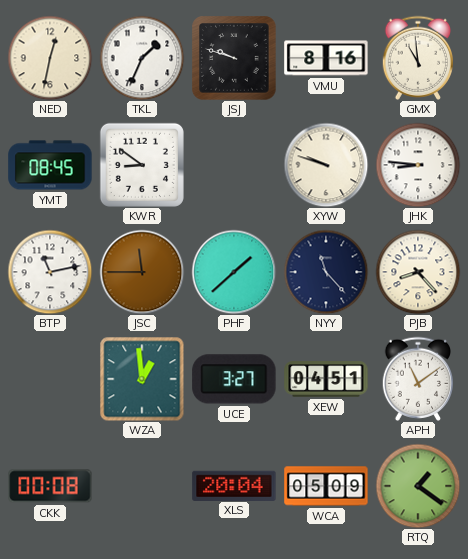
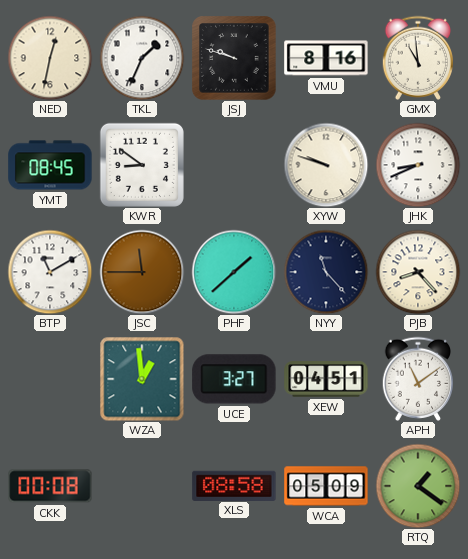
JHK: 8:46 -> 8:41
BTP: 11:13 -> 11:10
XLS: 20:04 -> 08:58
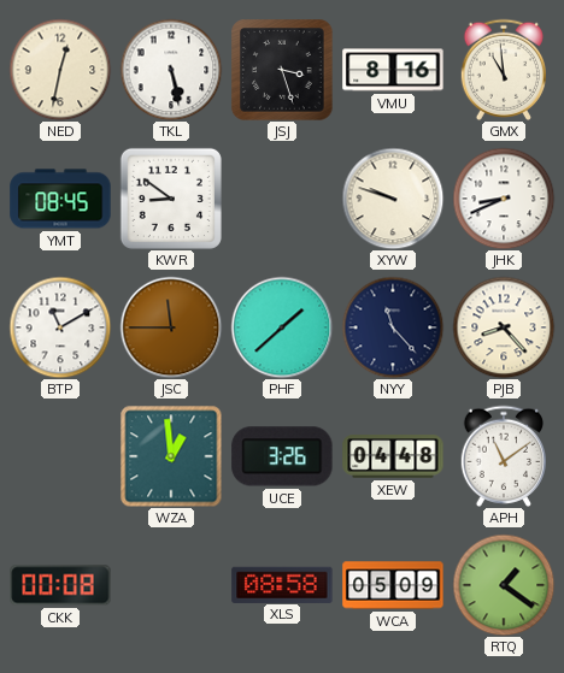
TKL: 1:34 -> 5:28
JSJ: 9:48 -> 3:27
UCE: 3:27 -> 3:26
XEW: 04:51 -> 04:48
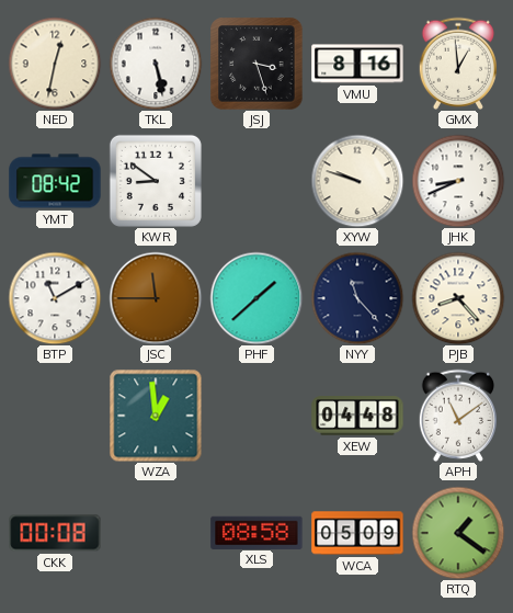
GMX: 10:59 -> 12:59
YMT: 08:45 -> 08:42
UCE: 3:26 -> none
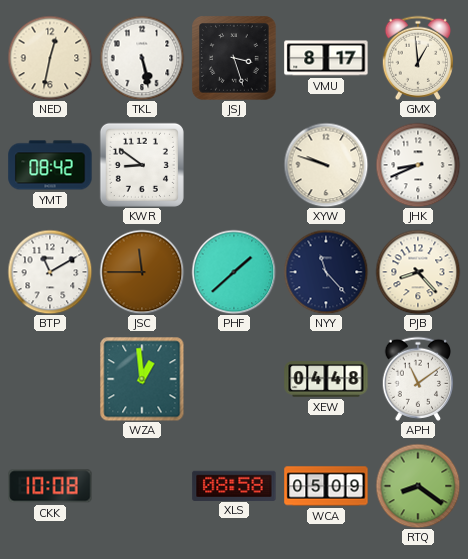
VMU: 8:16 -> 8:17
CKK: 00:08 -> 10:08
RTQ: 1:21 -> 8:21
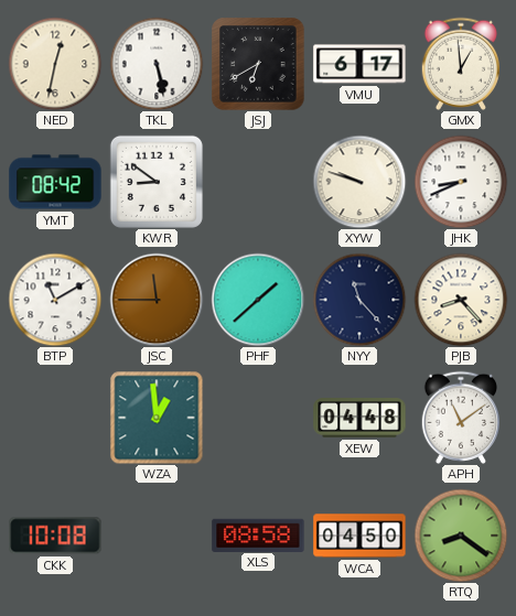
JSJ: 3:27 -> 6:40
VMU: 8:17 -> 6:17
WCA: 05:09 -> 04:50
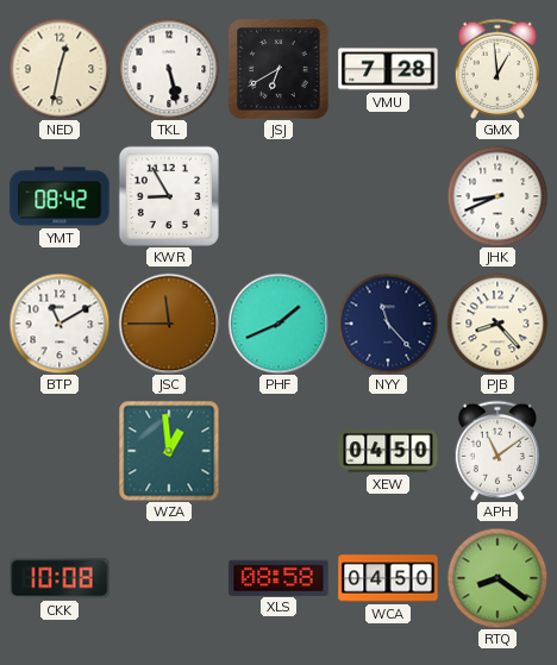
VMU: 6:17 -> 7:28
KWR: 8:51 -> 8:55
XYW: 9:48 -> none
PHF: 1:38 -> 1:41
XEW: 04:48 -> 04:50
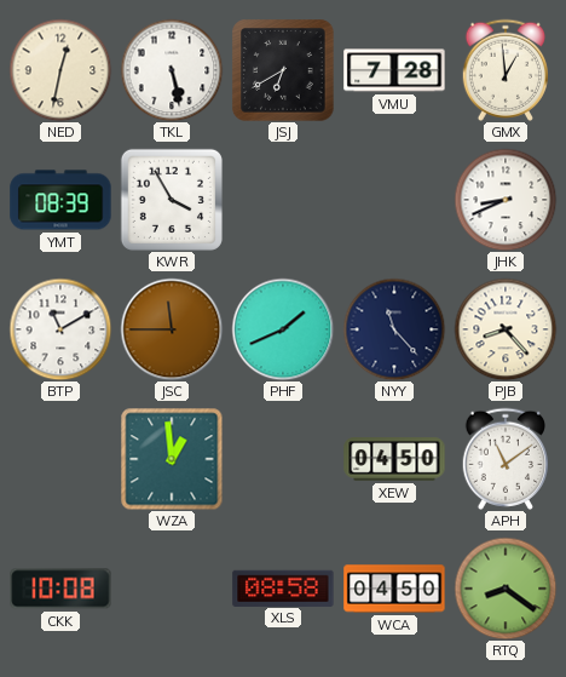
YMT: 08:42 -> 08:39
KWR: 8:55 -> 3:55
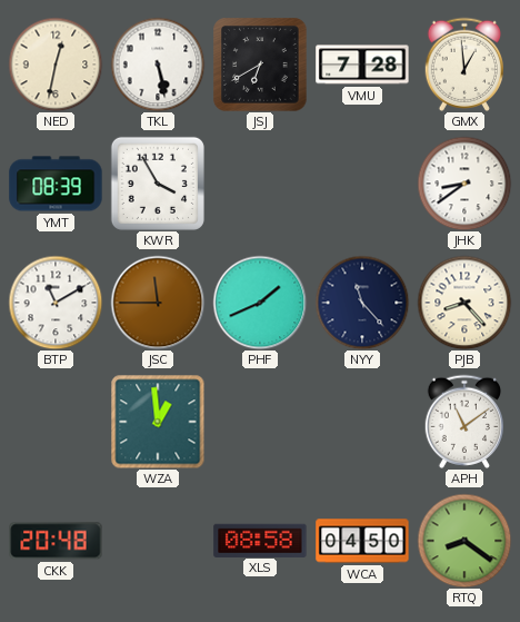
JHK: 8:41 -> 8:39
XEW: 04:50 -> none
CKK: 10:08 -> 20:48
